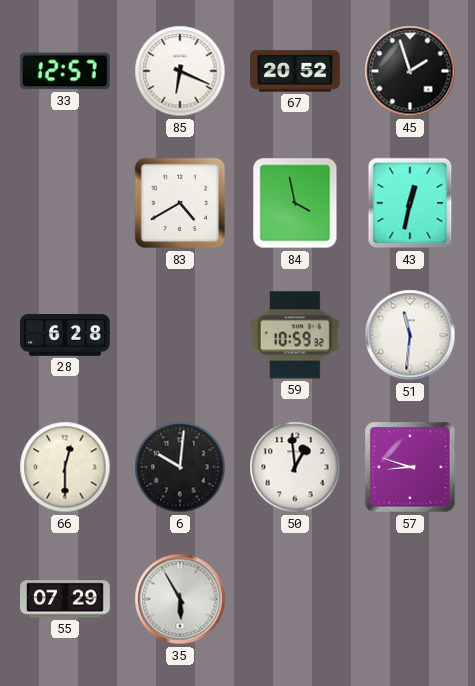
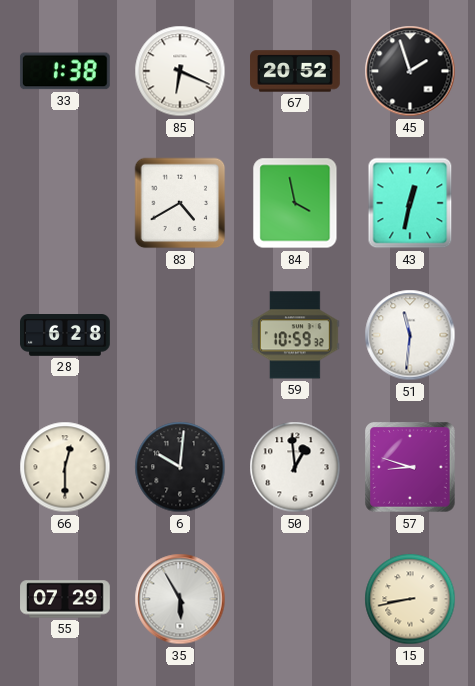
33: 12:57 -> 1:38
15: none -> 8:43
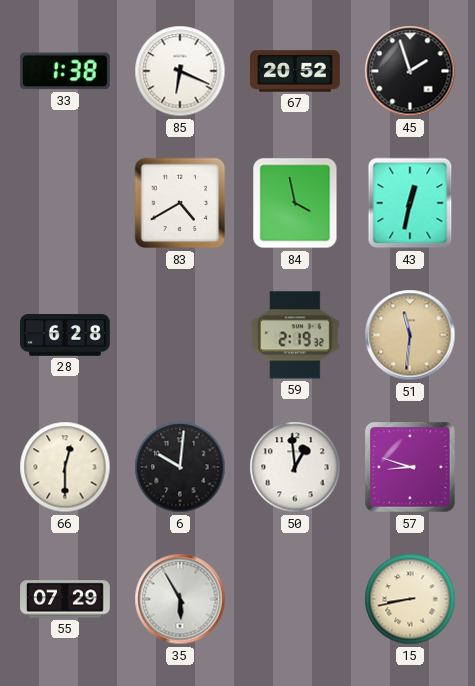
59: 10:59 -> 2:19
51 dial: white -> champagne
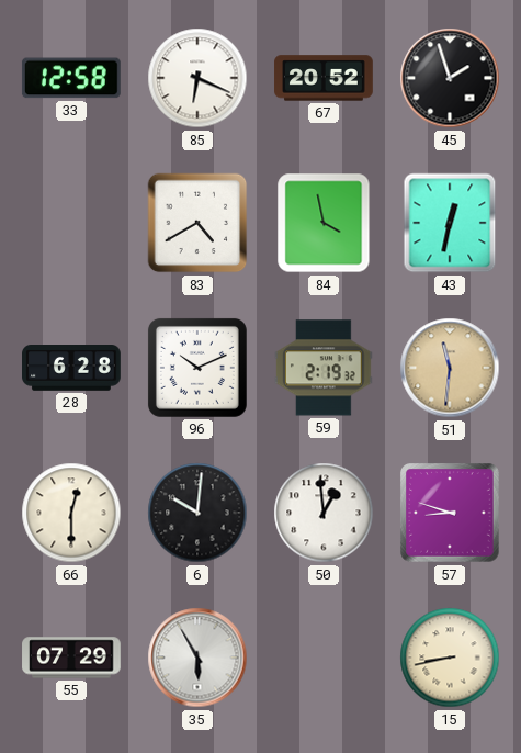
33: 1:38 -> 12:58
96: none -> 10:11
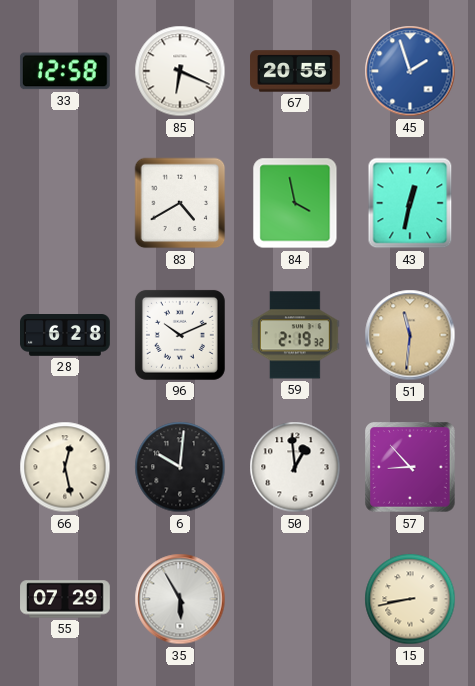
67: 20:52 -> 20:55
45 dial: black -> blue
66: 12:30 -> 12:28
57: 8:48 -> 8:53
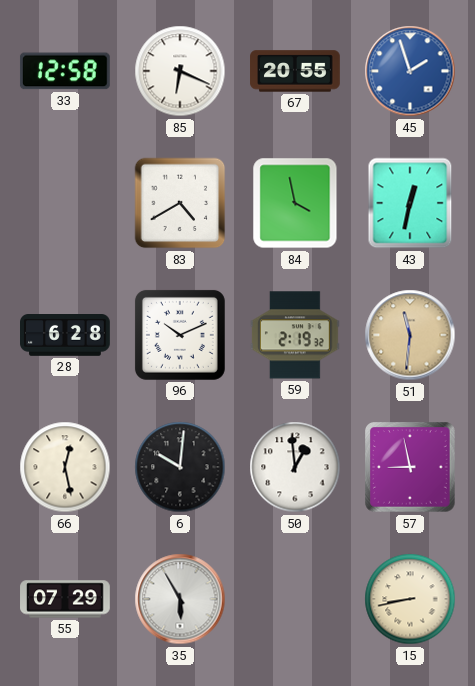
57: 8:53 -> 8:58
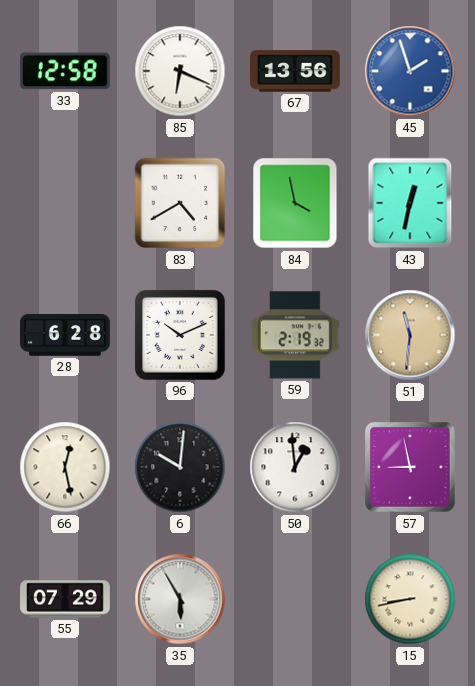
67: 20:55 -> 13:56
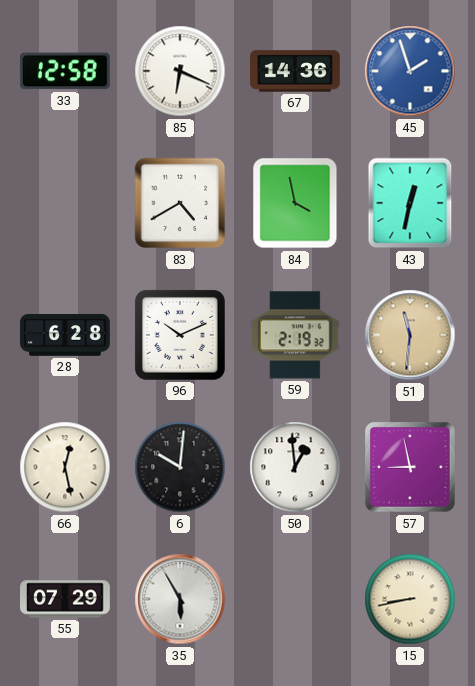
67: 13:56 -> 14:36
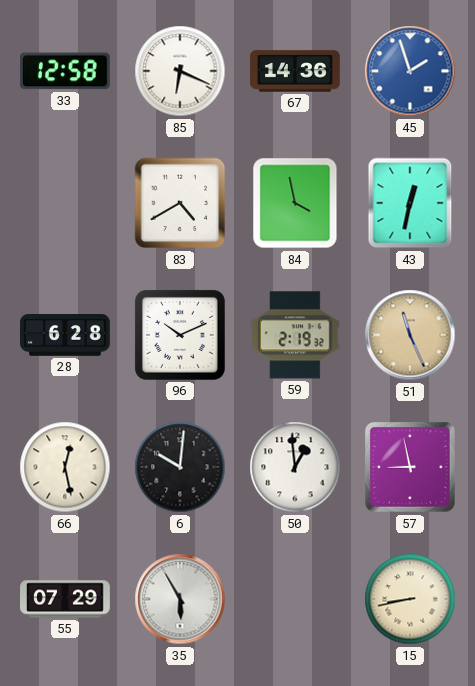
51: 11:31 -> 11:26
